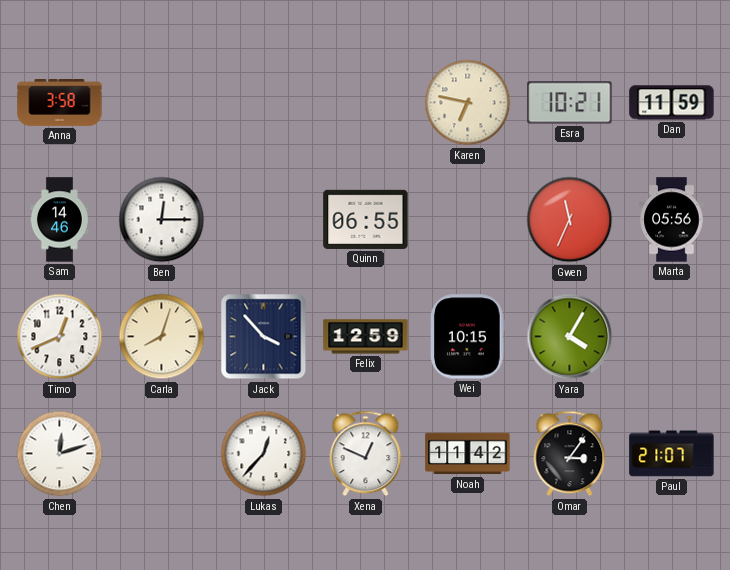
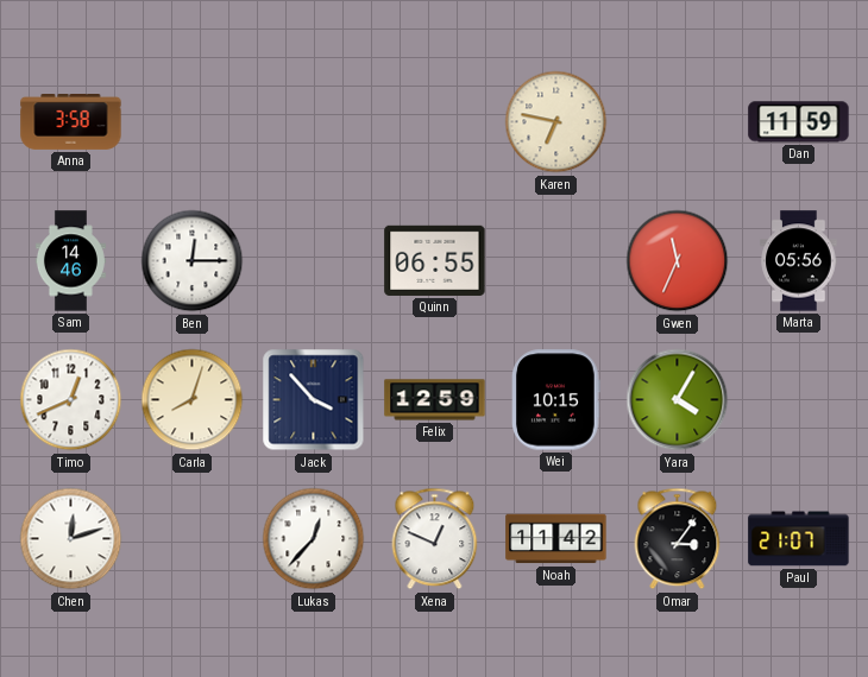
Esra: 10:21 -> none
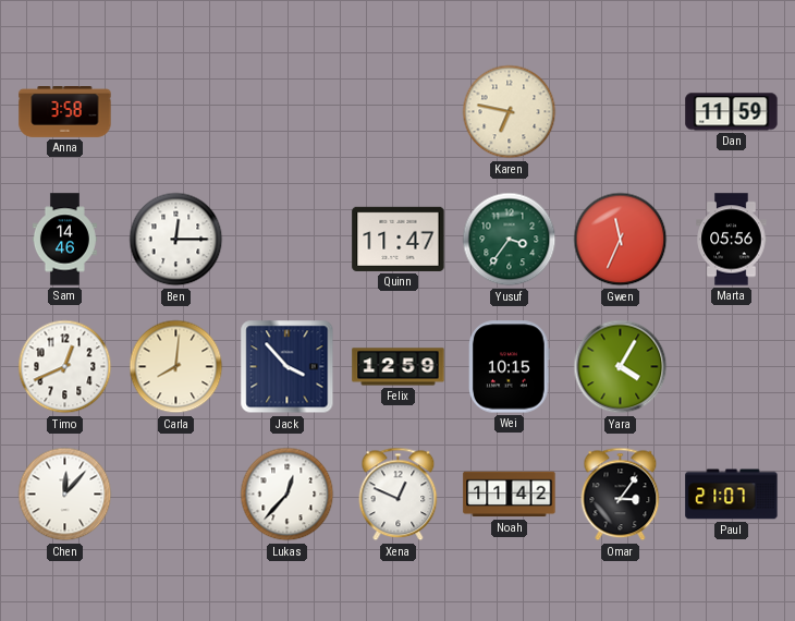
Quinn: 06:55 -> 11:47
Yusuf: none -> 3:36
Carla: 8:03 -> 8:01
Chen: 12:12 -> 12:07
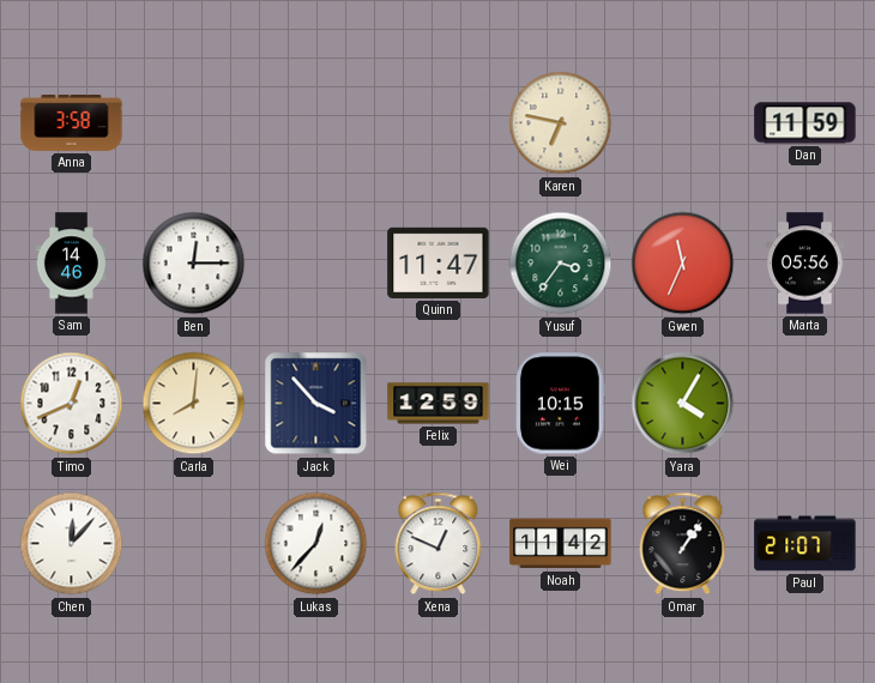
Omar: 3:06 -> 1:06
